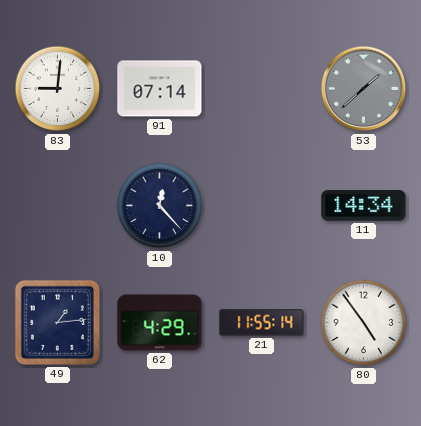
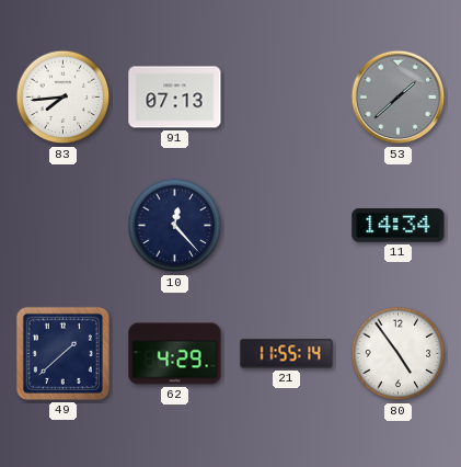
83: 9:01 -> 7:44
91: 07:14 -> 07:13
49: 1:14 -> 1:38
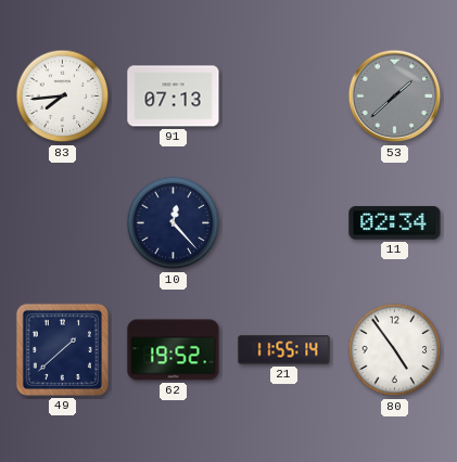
11: 14:34 -> 02:34
62: 4:29 -> 19:52
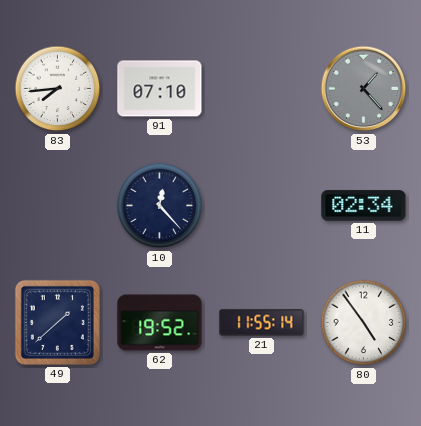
91: 07:13 -> 07:10
53: 1:38 -> 1:23
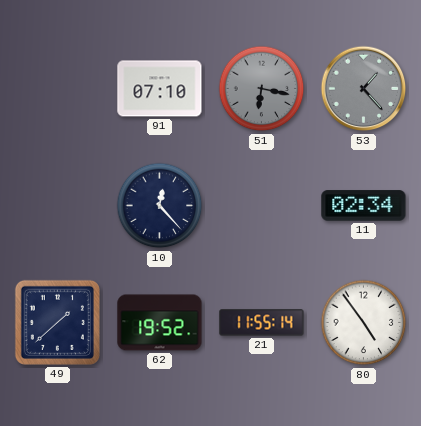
83: 7:44 -> none
51: none -> 6:17
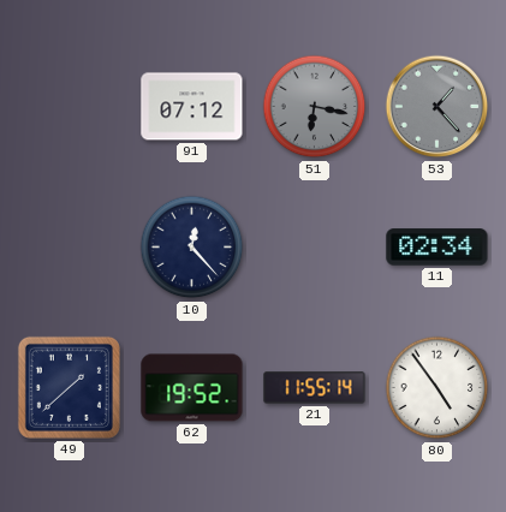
91: 07:10 -> 07:12
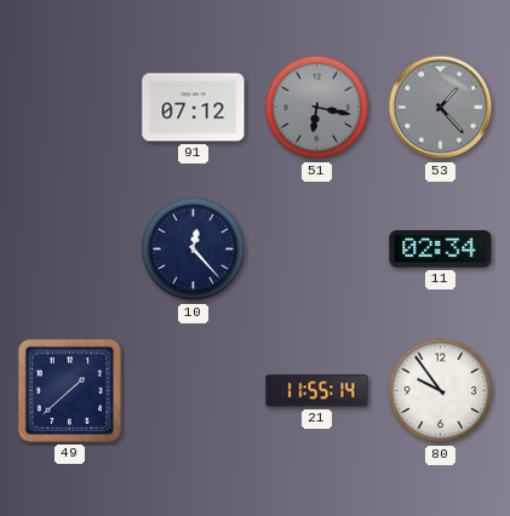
62: 19:52 -> none
80: 4:54 -> 9:54
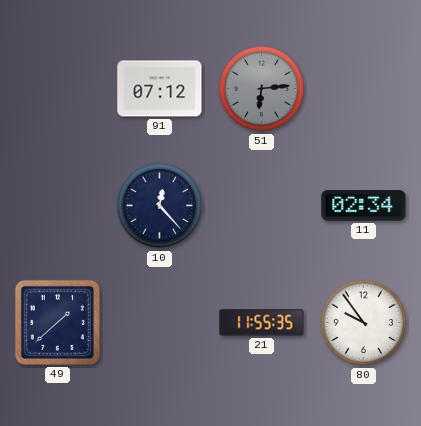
51: 6:17 -> 6:14
53: 1:23 -> none
21: 11:55:14 -> 11:55:35
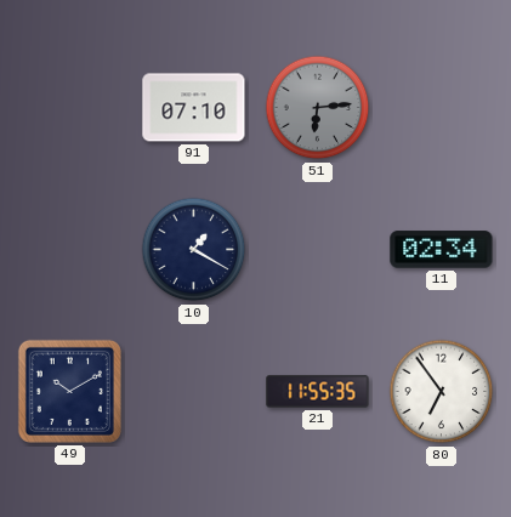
91: 07:12 -> 07:10
10: 12:23 -> 1:20
49: 1:38 -> 10:10
80: 9:54 -> 6:54
